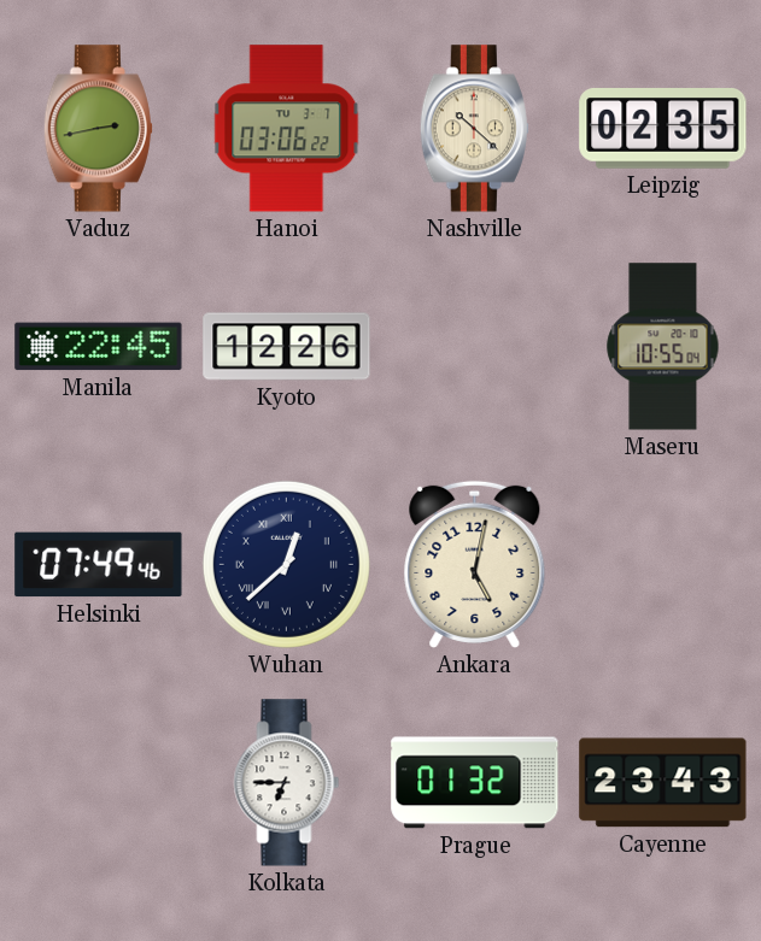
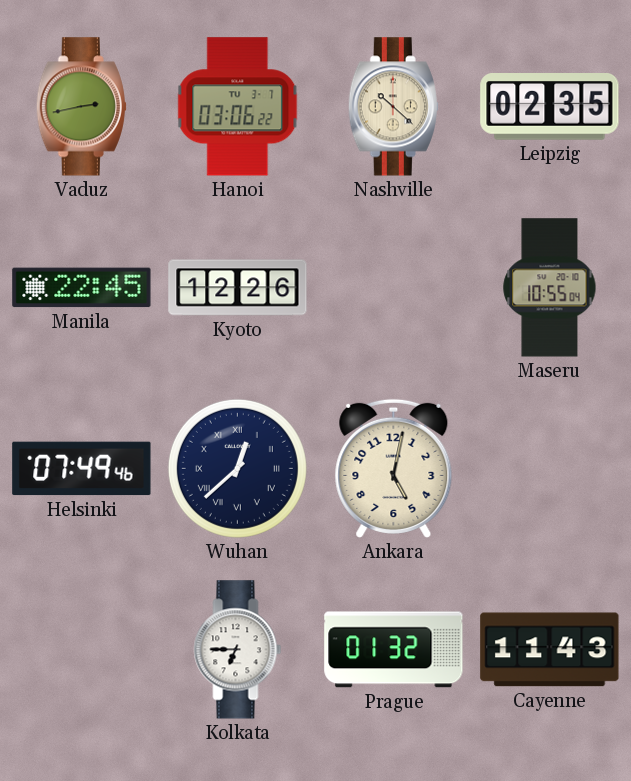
Cayenne: 23:43 -> 11:43
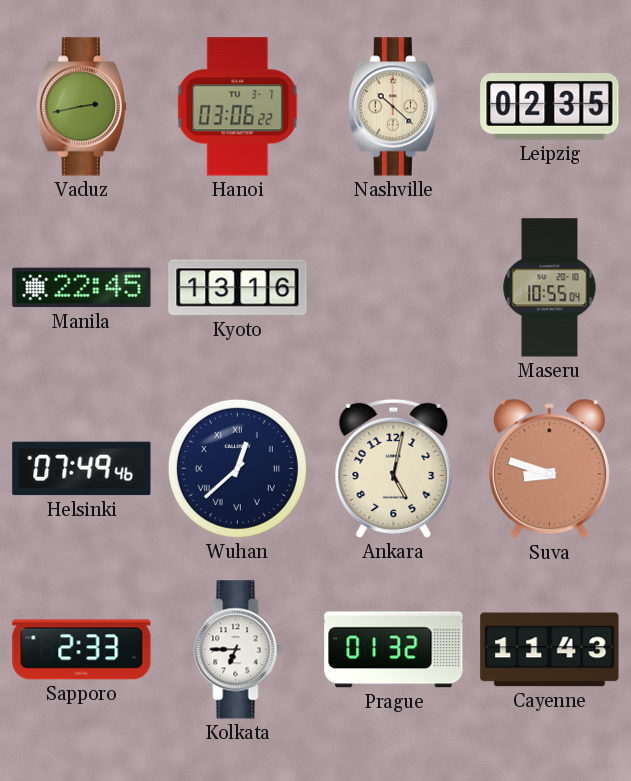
Kyoto: 12:26 -> 13:16
Suva: none -> 8:48
Sapporo: none -> 2:33
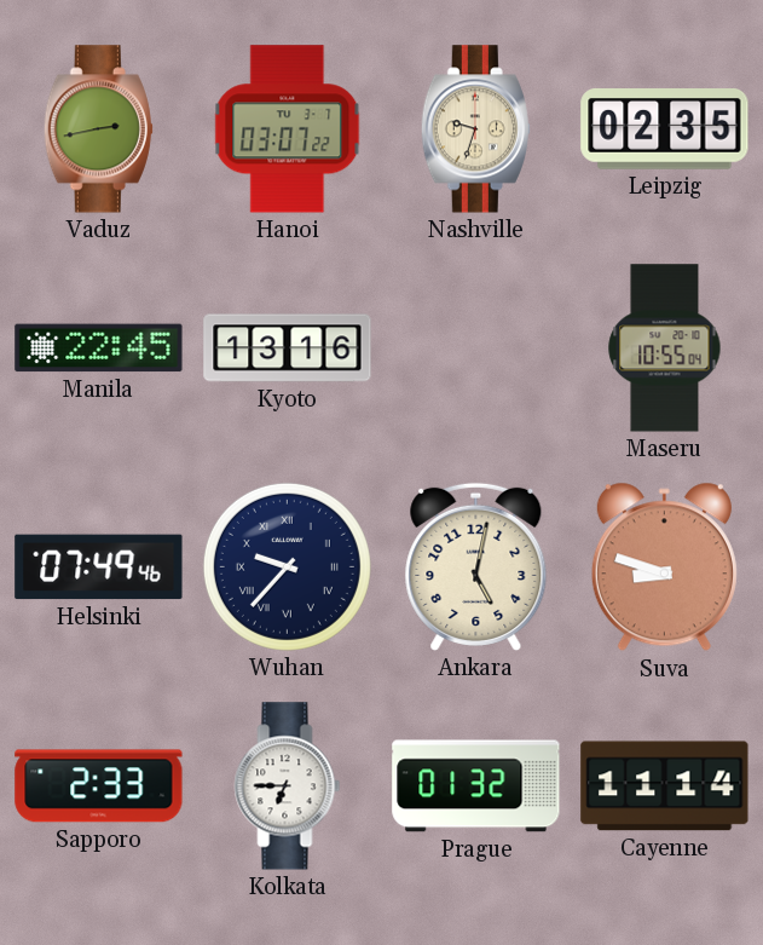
Hanoi: 03:06 -> 03:07
Nashville: 10:22 -> 9:33
Wuhan: 12:38 -> 9:37
Cayenne: 11:43 -> 11:14
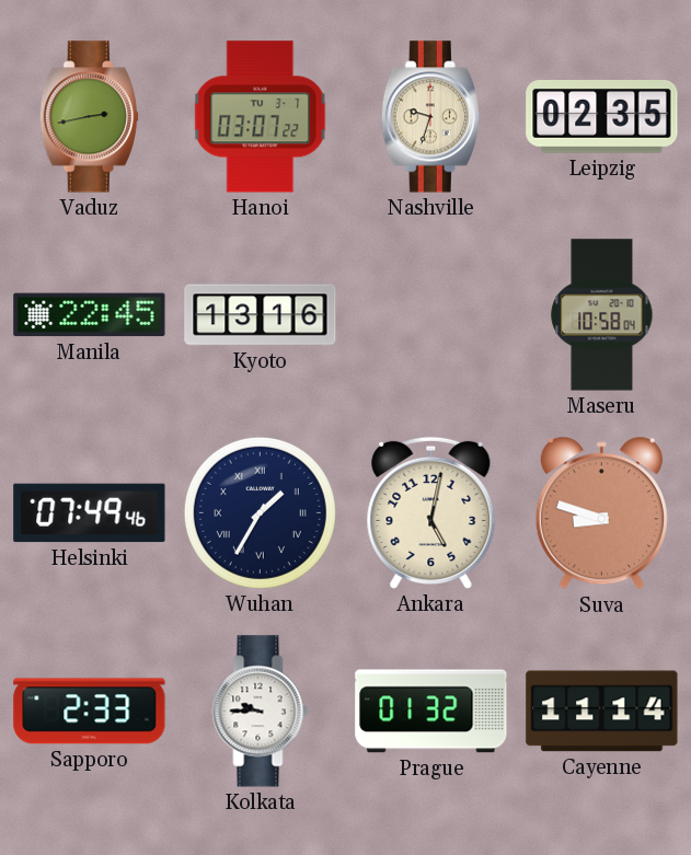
Maseru: 10:55 -> 10:58
Wuhan: 9:37 -> 1:35
Kolkata: 6:45 -> 9:45
